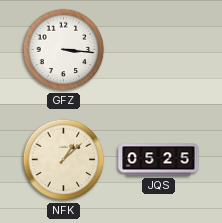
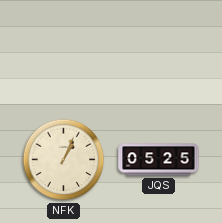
GFZ: 3:16 -> none
NFK: 1:08 -> 1:04
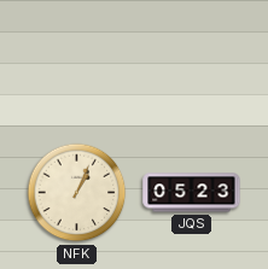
JQS: 05:25 -> 05:23
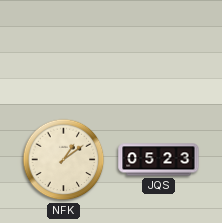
NFK: 1:04 -> 1:09
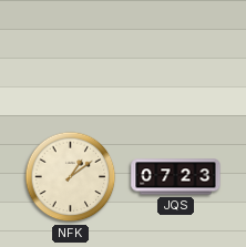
JQS: 05:23 -> 07:23
